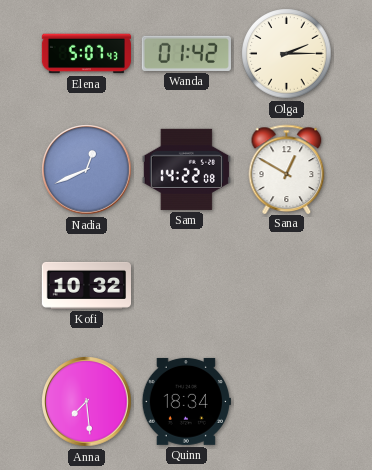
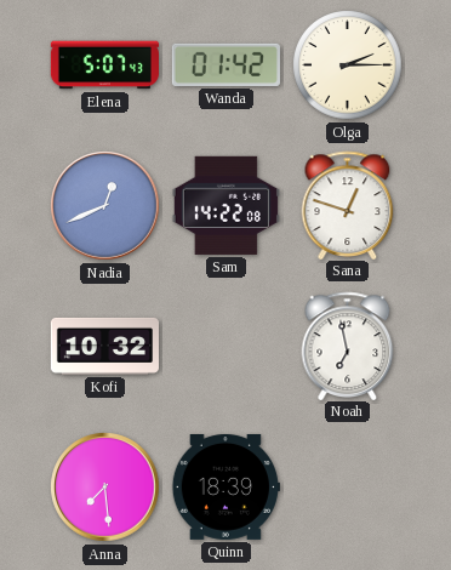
Sana: 12:50 -> 12:48
Noah: none -> 6:58
Quinn: 18:34 -> 18:39
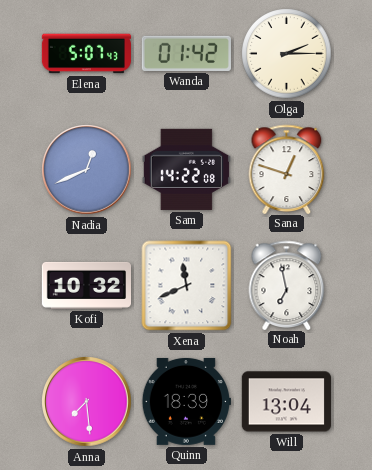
Xena: none -> 11:41
Will: none -> 13:04
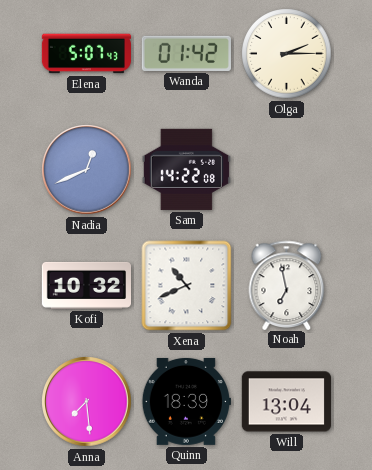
Sana: 12:48 -> none
Xena: 11:41 -> 10:41
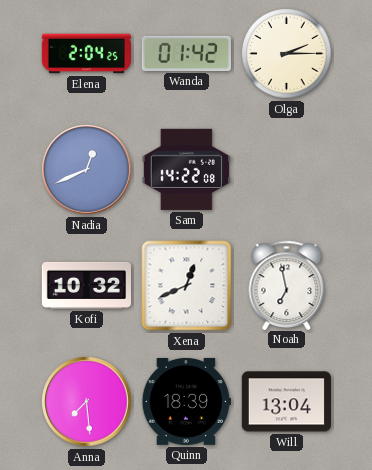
Elena: 5:07 -> 2:04
Xena: 10:41 -> 12:41
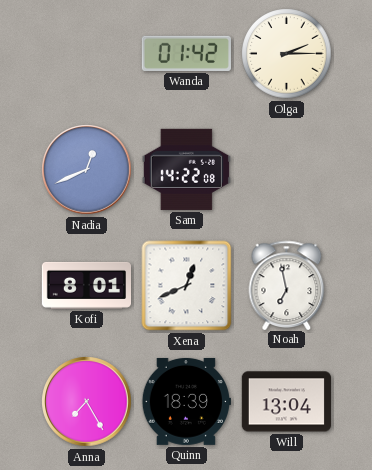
Elena: 2:04 -> none
Kofi: 10:32 -> 8:01
Anna: 7:29 -> 7:25
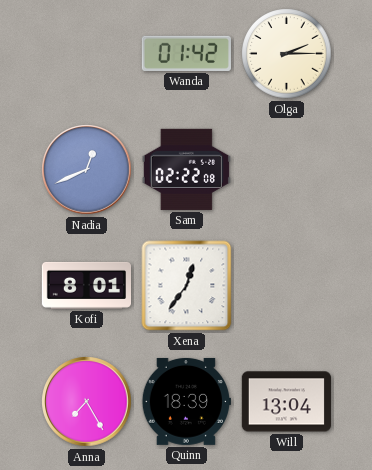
Sam: 14:22 -> 02:22
Xena: 12:41 -> 12:36
Noah: 6:58 -> none
